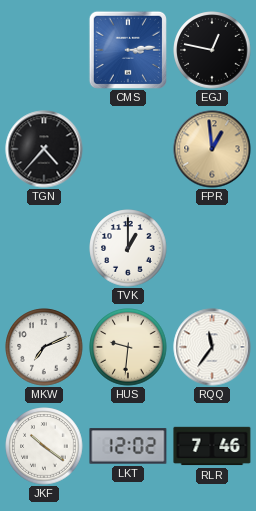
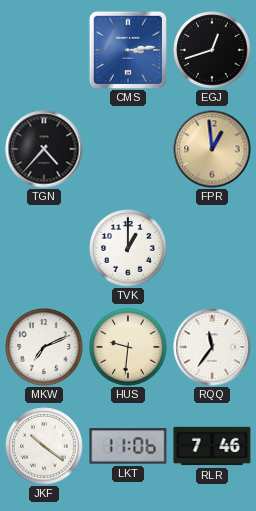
EGJ: 12:47 -> 12:42
LKT: 12:02 -> 11:06
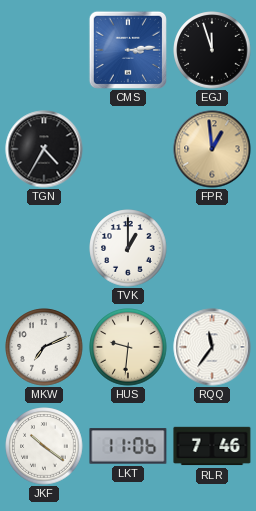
EGJ: 12:42 -> 11:57
TGN: 4:37 -> 4:35
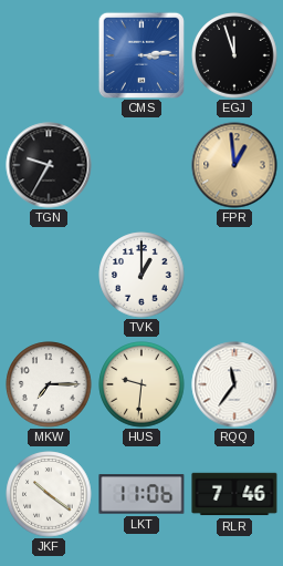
TGN: 4:35 -> 9:35
MKW: 7:11 -> 7:15
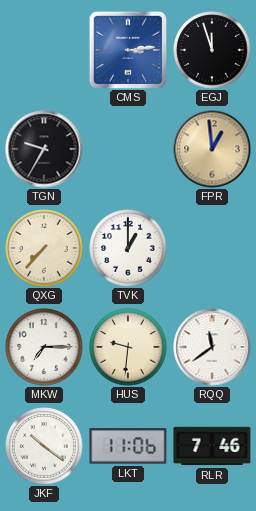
QXG: none -> 7:37
RQQ: 11:36 -> 11:39
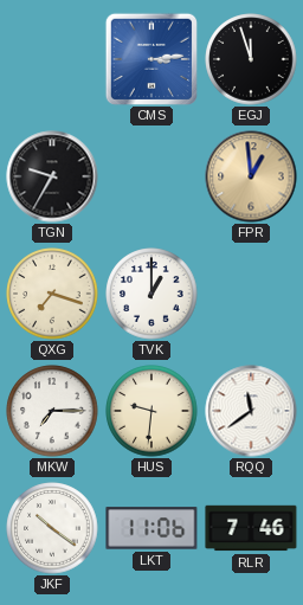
QXG: 7:37 -> 7:18
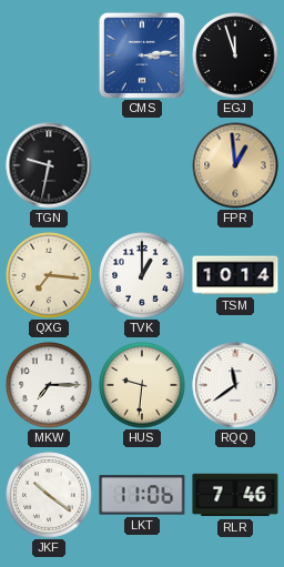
TGN: 9:35 -> 9:32
QXG: 7:18 -> 7:16
TSM: none -> 10:14
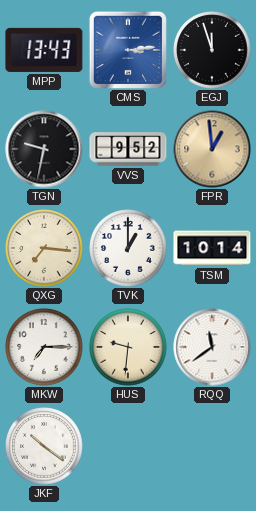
MPP: none -> 13:43
VVS: none -> 9:52
LKT: 11:06 -> none
RLR: 7:46 -> none
